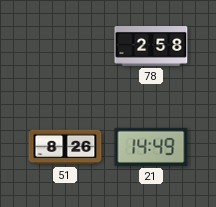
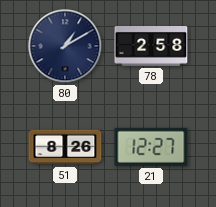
80: none -> 1:10
21: 14:49 -> 12:27
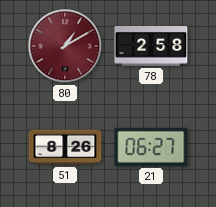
80 dial: navy -> burgundy
21: 12:27 -> 06:27
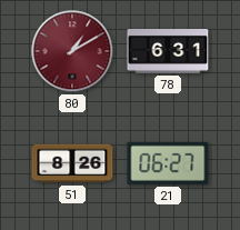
78: 2:58 -> 6:31
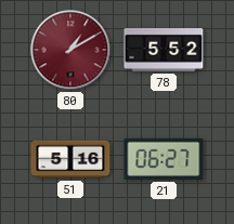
78: 6:31 -> 5:52
51: 8:26 -> 5:16
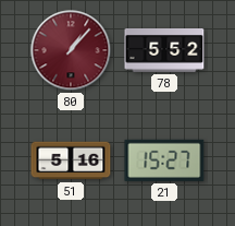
80: 1:10 -> 1:07
21: 06:27 -> 15:27
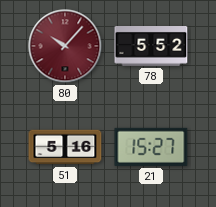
80: 1:07 -> 10:07
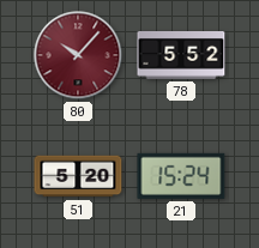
51: 5:16 -> 5:20
21: 15:27 -> 15:24
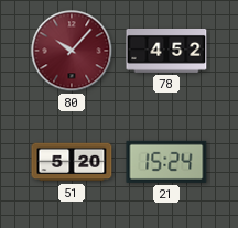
78: 5:52 -> 4:52
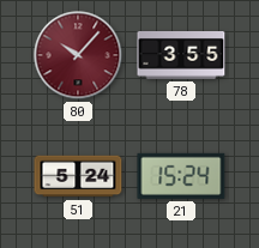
78: 4:52 -> 3:55
51: 5:20 -> 5:24
